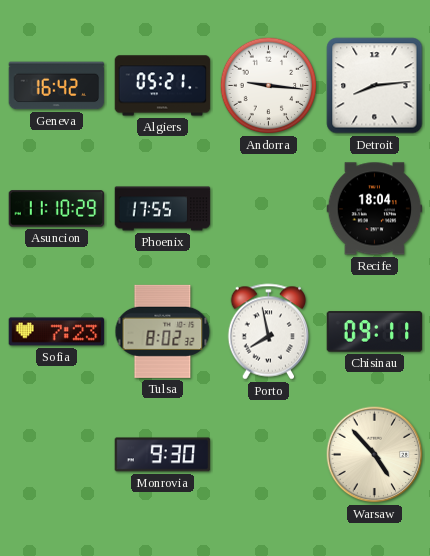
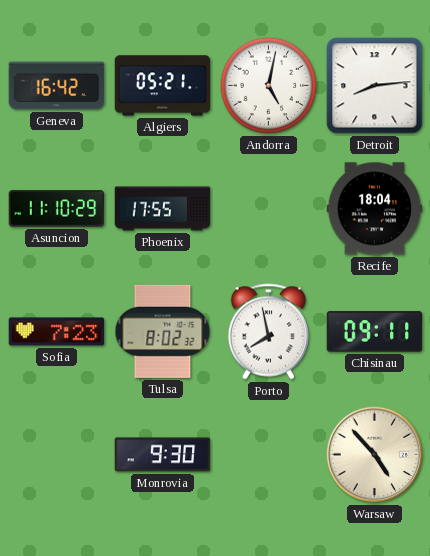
Andorra: 9:16 -> 5:02
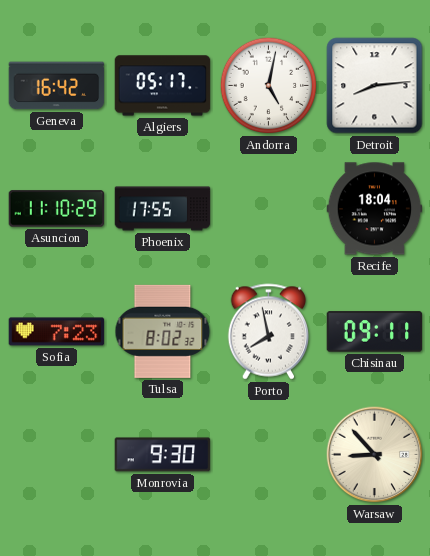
Algiers: 05:21 -> 05:17
Warsaw: 4:53 -> 8:53
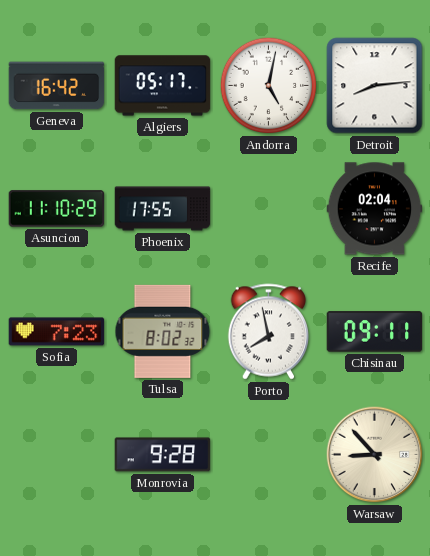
Recife: 18:04 -> 02:04
Monrovia: 9:30 -> 9:28
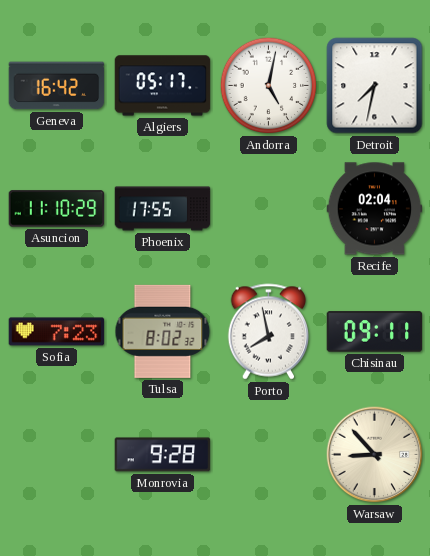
Detroit: 8:14 -> 7:32
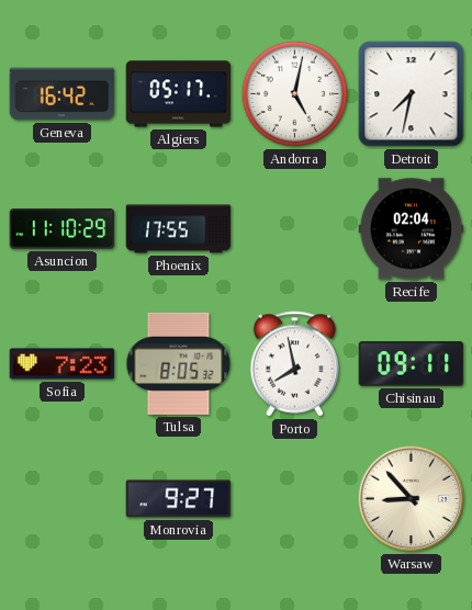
Tulsa: 8:02 -> 8:05
Monrovia: 9:28 -> 9:27
